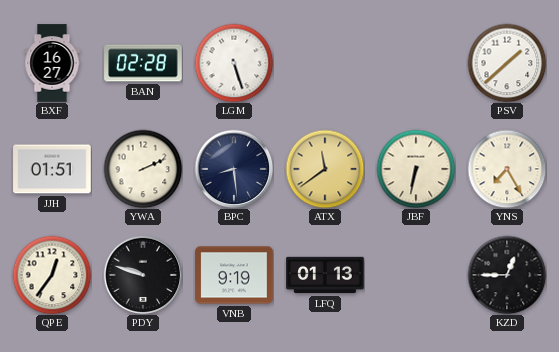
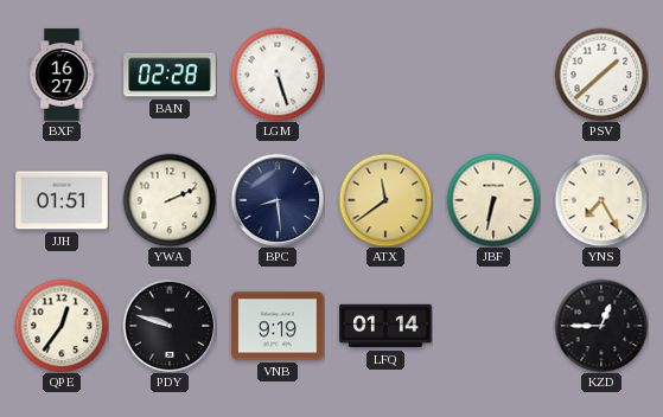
LFQ: 01:13 -> 01:14
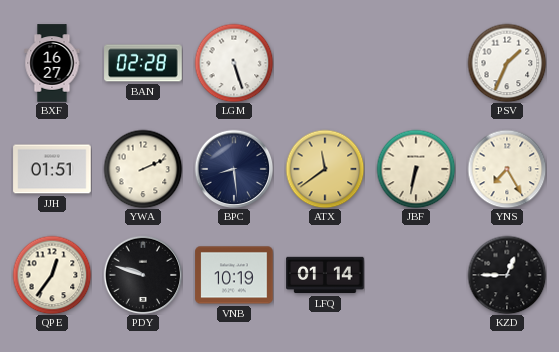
PSV: 1:38 -> 1:34
VNB: 9:19 -> 10:19
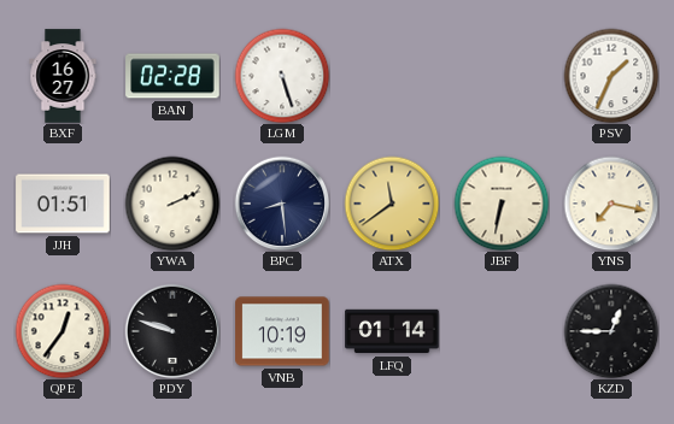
YNS: 7:25 -> 7:17
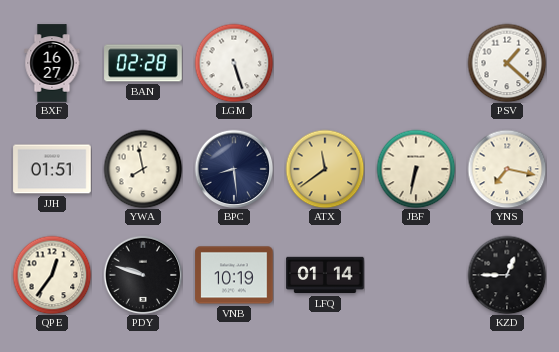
PSV: 1:34 -> 1:22
YWA: 2:11 -> 7:58
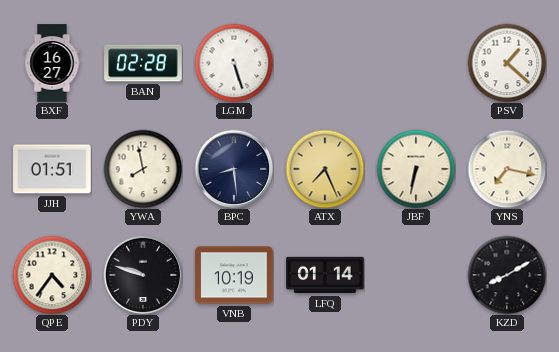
ATX: 11:39 -> 7:26
QPE: 12:36 -> 4:36
KZD: 12:45 -> 8:10
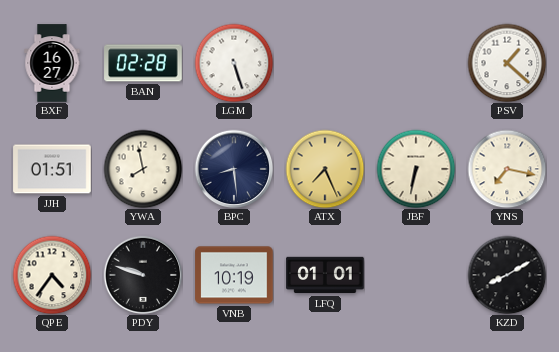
LFQ: 01:14 -> 01:01
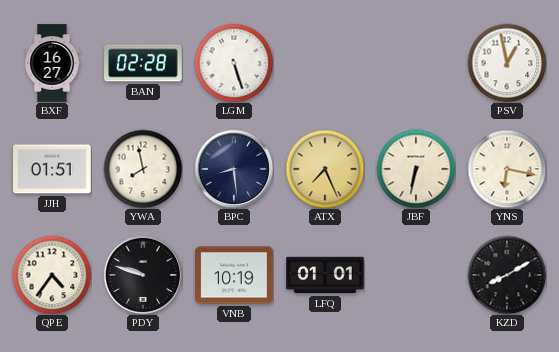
PSV: 1:22 -> 12:58
YNS: 7:17 -> 6:17
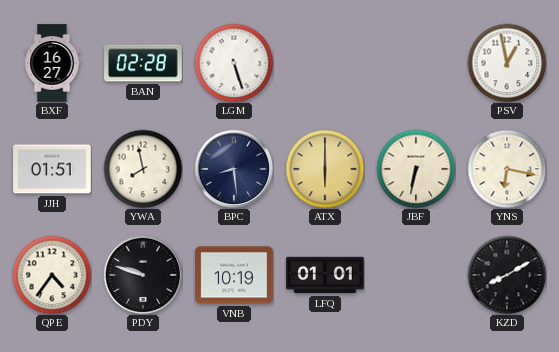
ATX: 7:26 -> 6:00
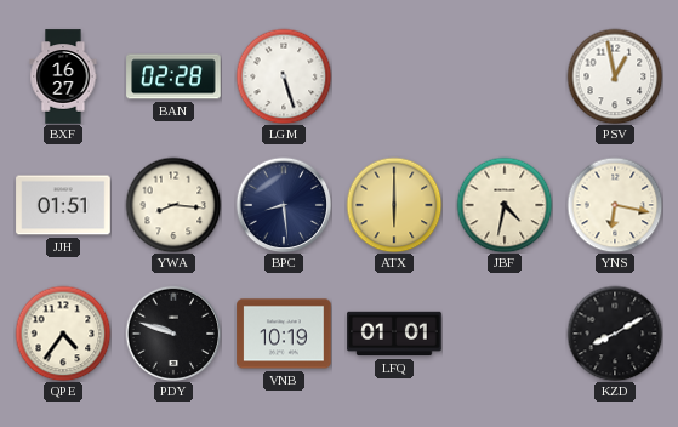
YWA: 7:58 -> 8:16
JBF: 6:32 -> 4:32
